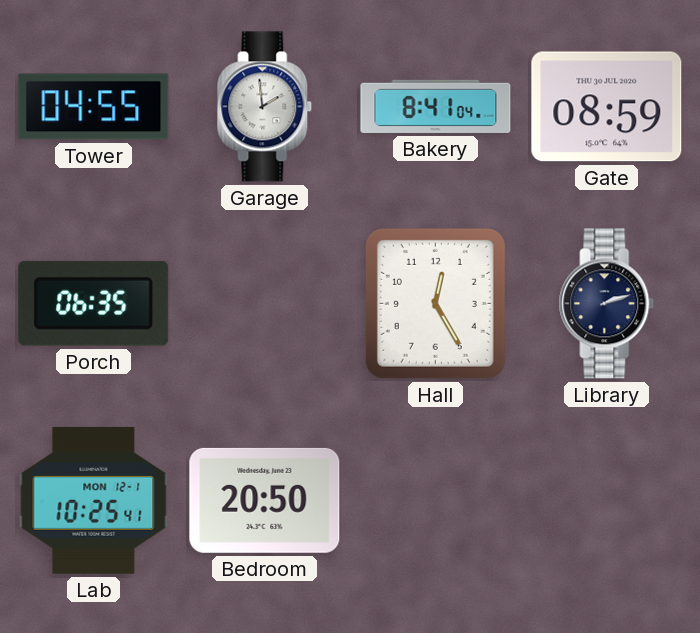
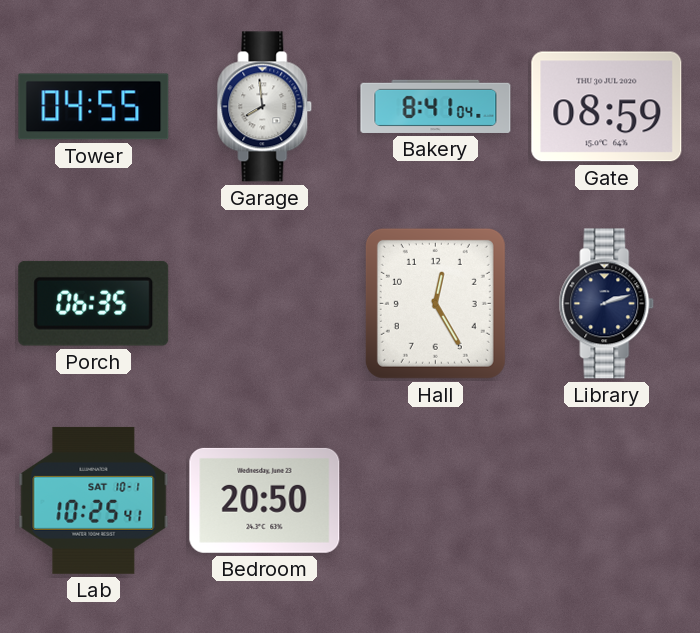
Garage: 1:59 -> 7:59
Lab date: MON 12-1 -> SAT 10-1
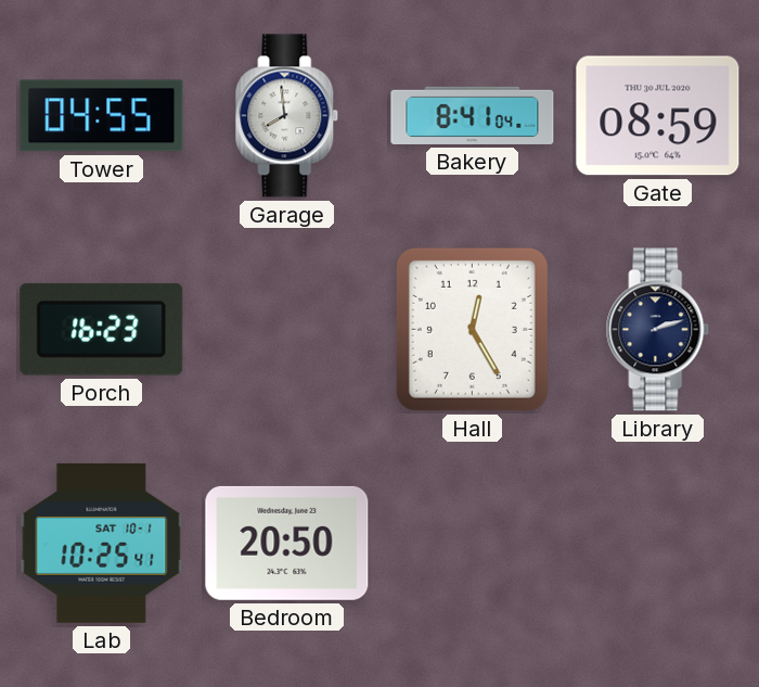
Porch: 06:35 -> 16:23
